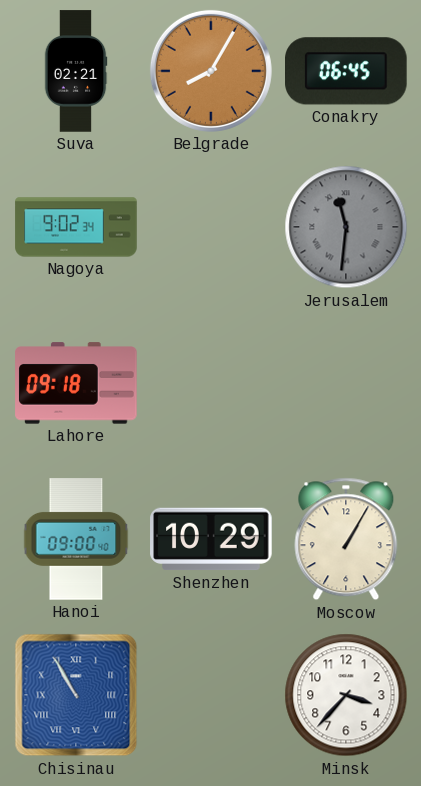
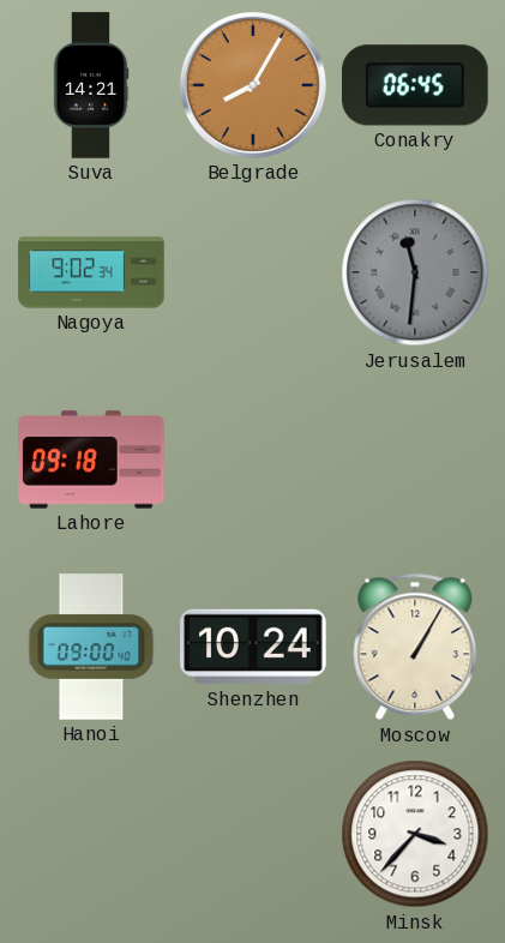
Suva: 02:21 -> 14:21
Shenzhen: 10:29 -> 10:24
Chisinau: 10:55 -> none
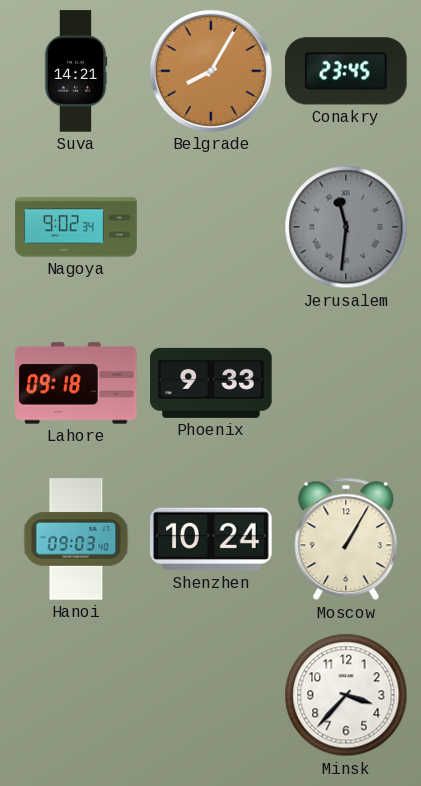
Conakry: 06:45 -> 23:45
Phoenix: none -> 9:33
Hanoi: 09:00 -> 09:03
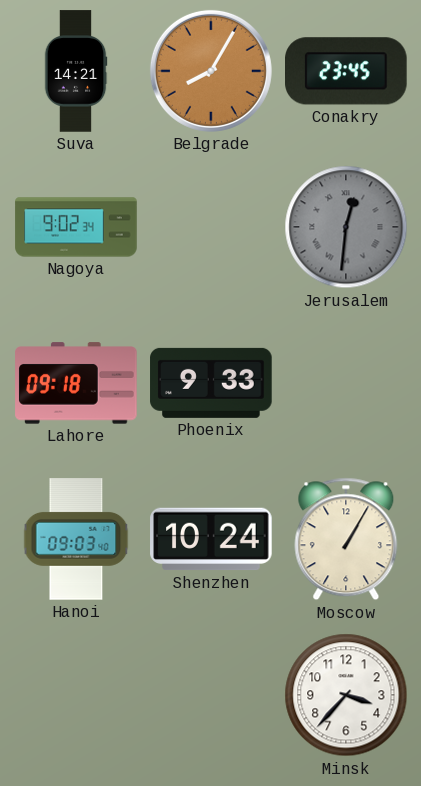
Jerusalem: 11:31 -> 12:31
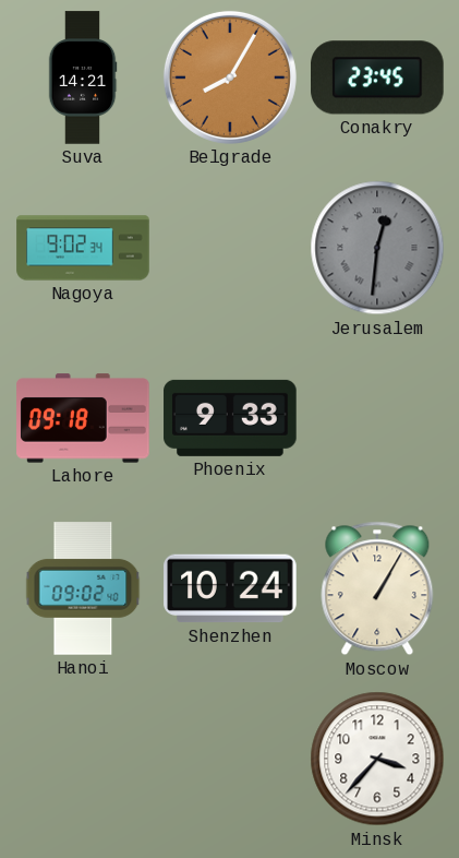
Hanoi: 09:03 -> 09:02
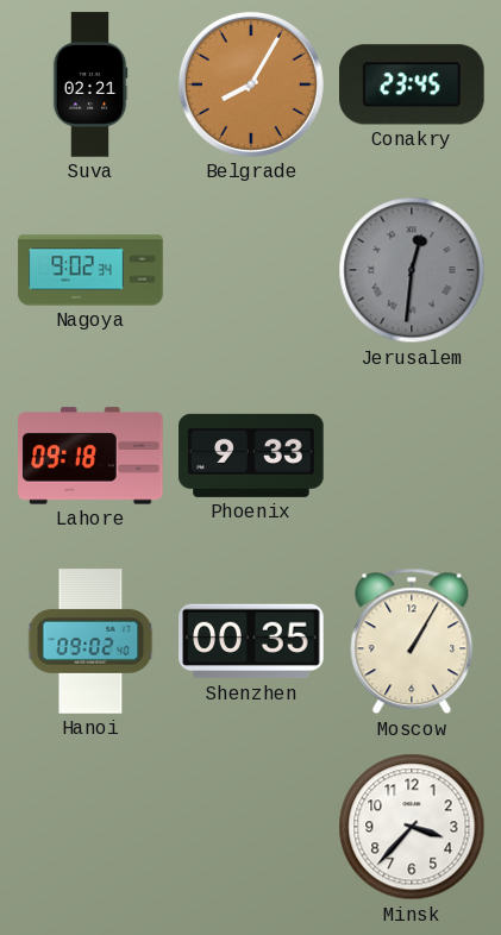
Suva: 14:21 -> 02:21
Shenzhen: 10:24 -> 00:35
